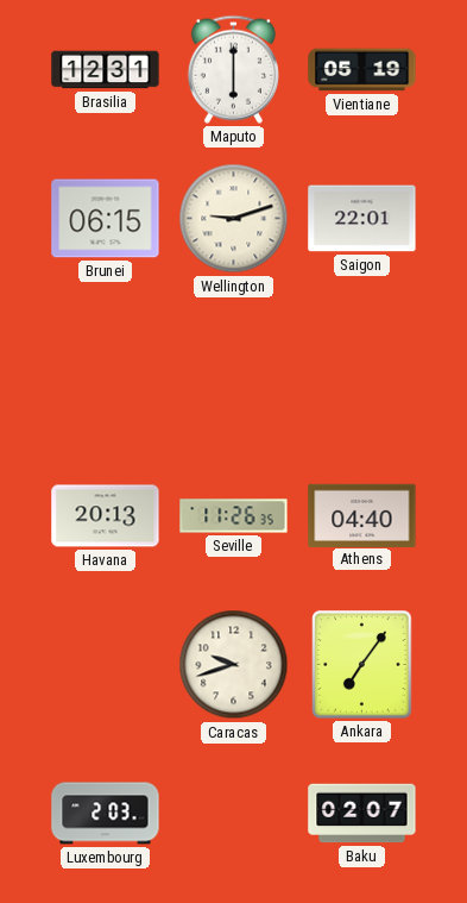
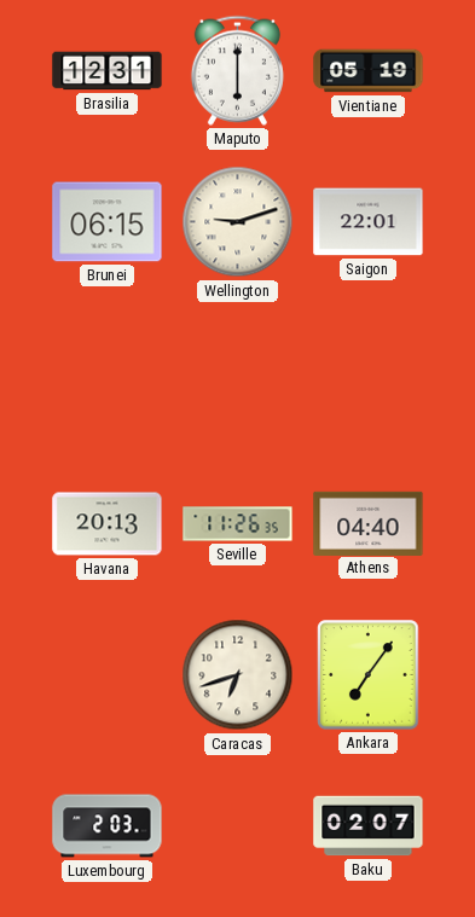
Caracas: 9:42 -> 6:42
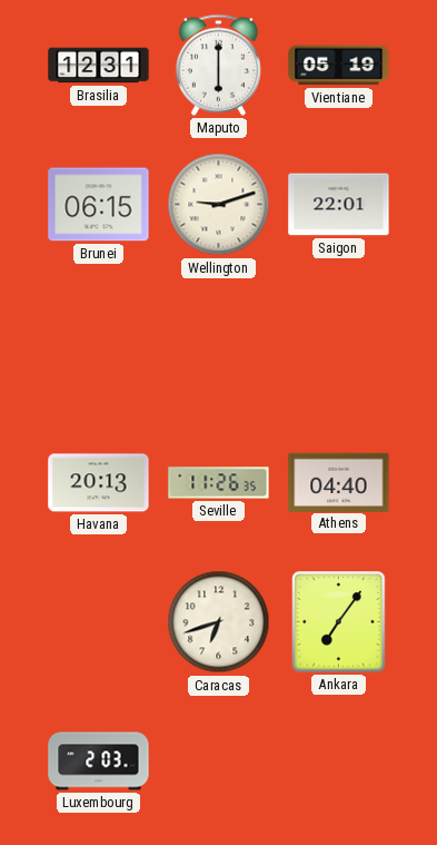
Baku: 02:07 -> none
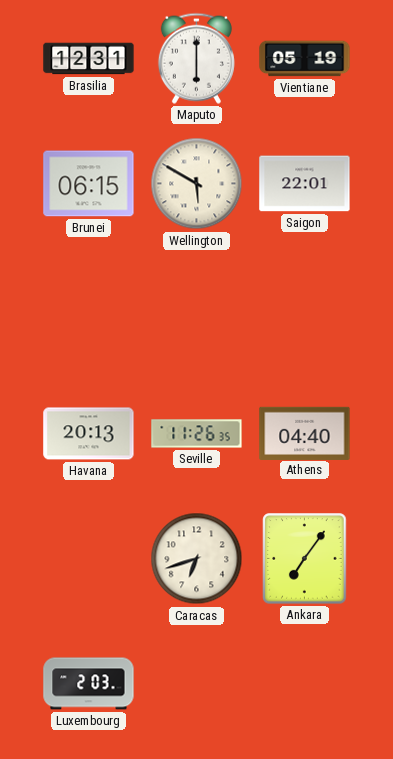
Wellington: 9:12 -> 5:50
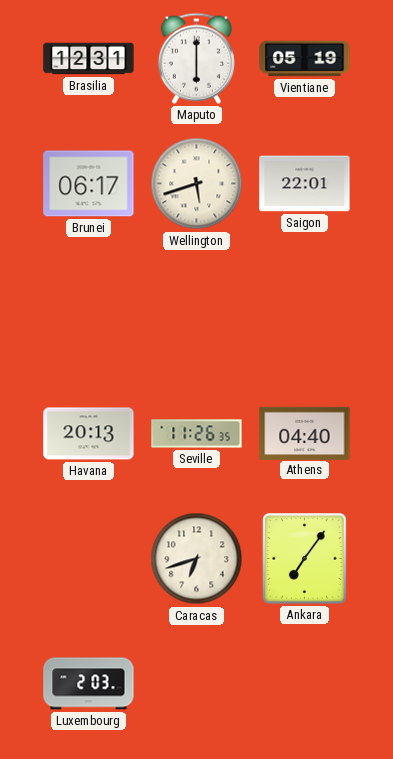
Brunei: 06:15 -> 06:17
Wellington: 5:50 -> 5:42
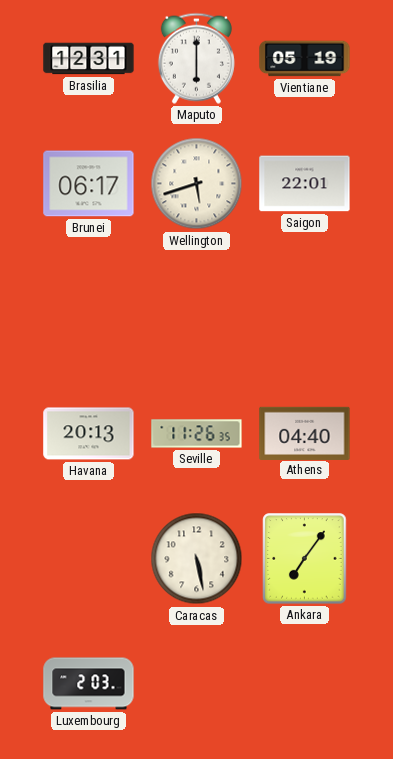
Caracas: 6:42 -> 5:28
